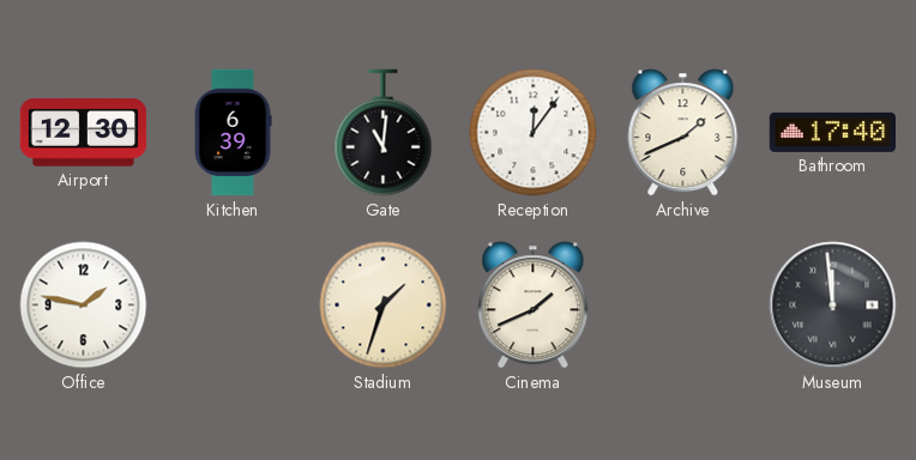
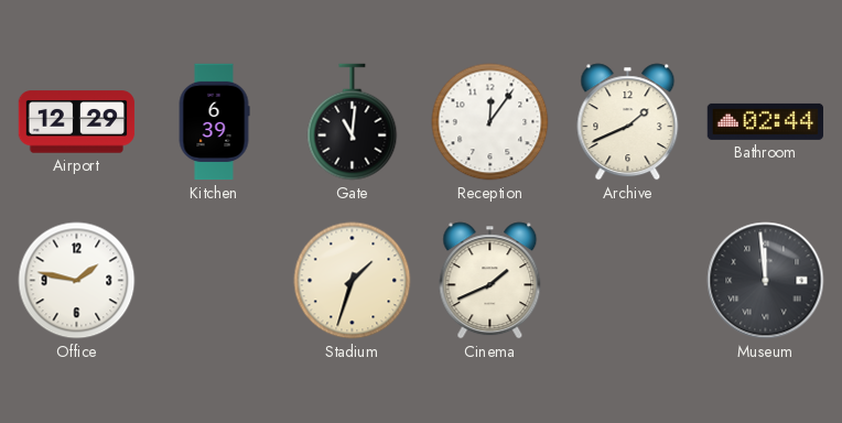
Airport: 12:30 -> 12:29
Bathroom: 17:40 -> 02:44
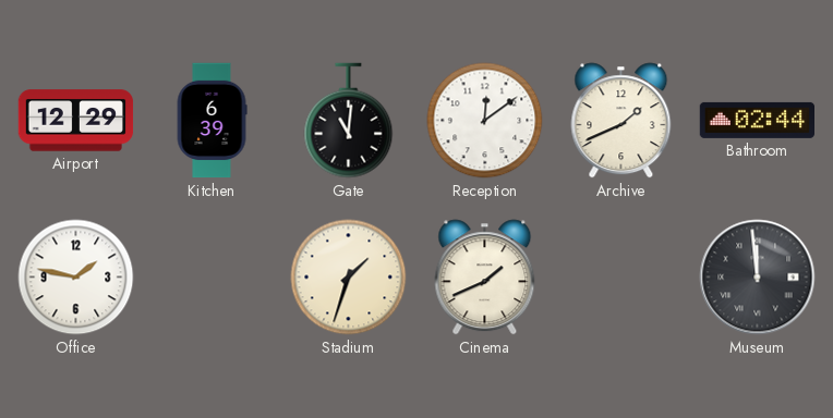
Reception: 12:06 -> 12:09
